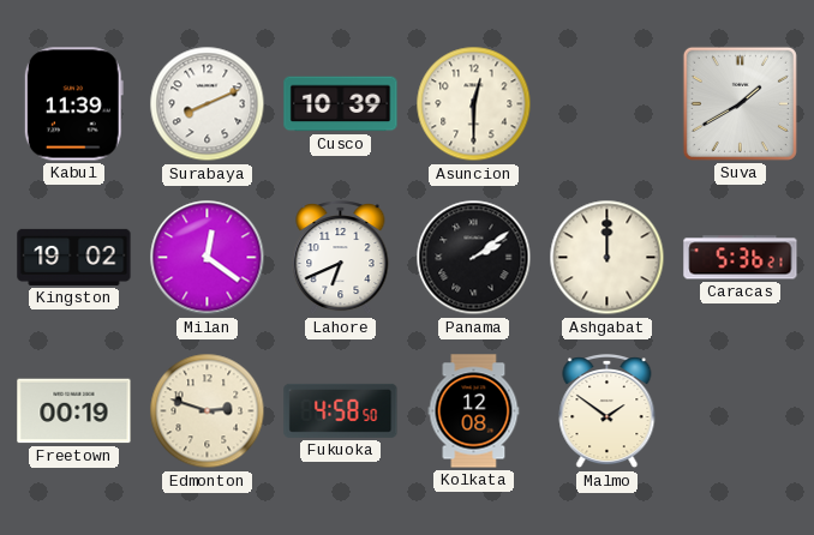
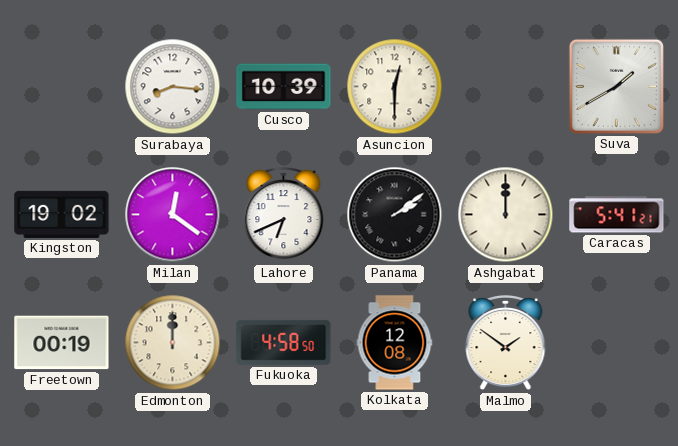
Kabul: 11:39 -> none
Surabaya: 8:11 -> 8:16
Caracas: 5:36 -> 5:41
Edmonton: 2:48 -> 12:00
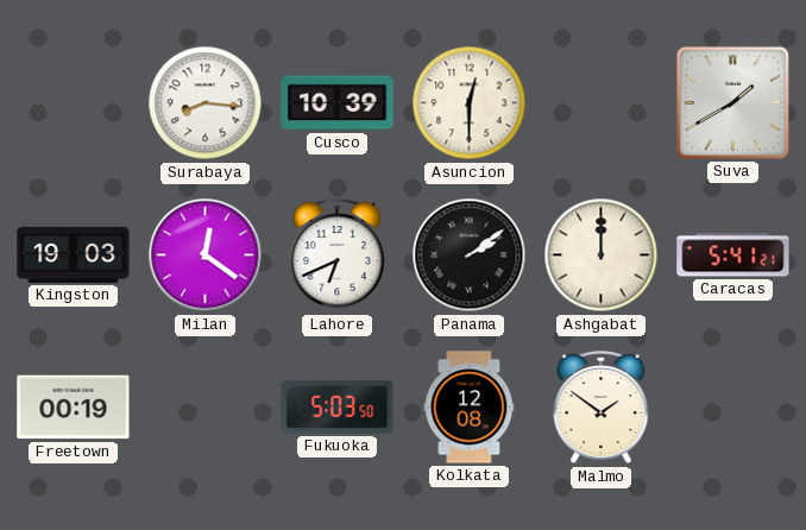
Kingston: 19:02 -> 19:03
Edmonton: 12:00 -> none
Fukuoka: 4:58 -> 5:03
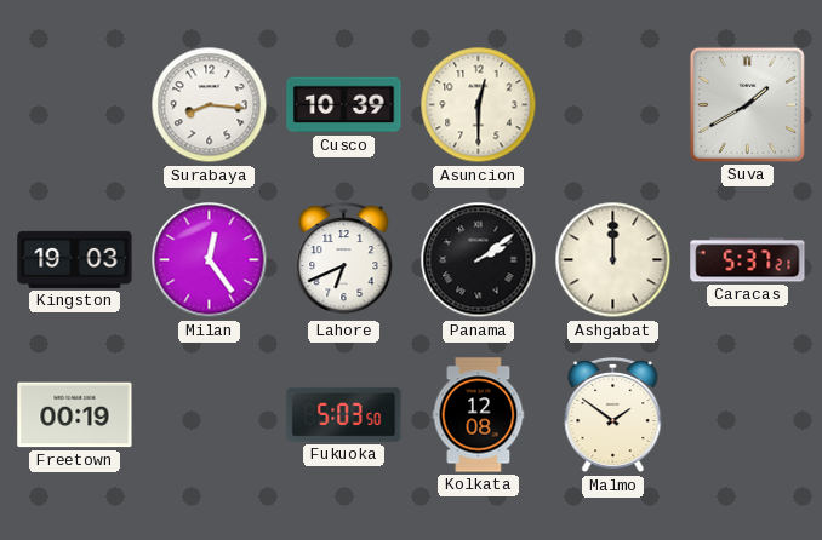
Milan: 12:21 -> 12:24
Caracas: 5:41 -> 5:37
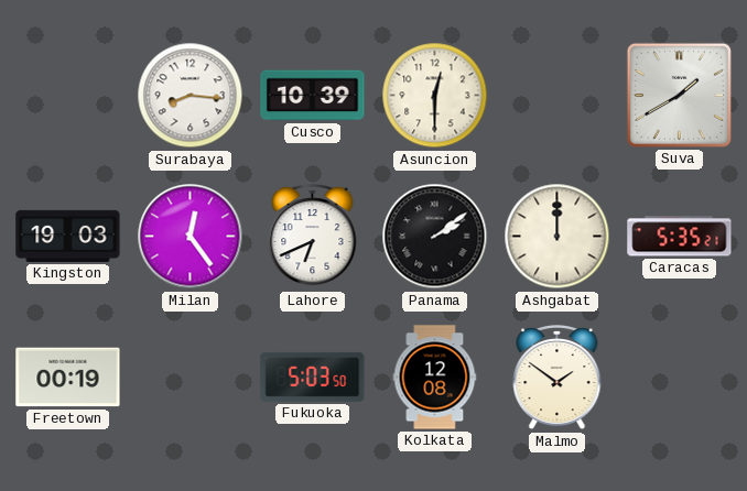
Caracas: 5:37 -> 5:35
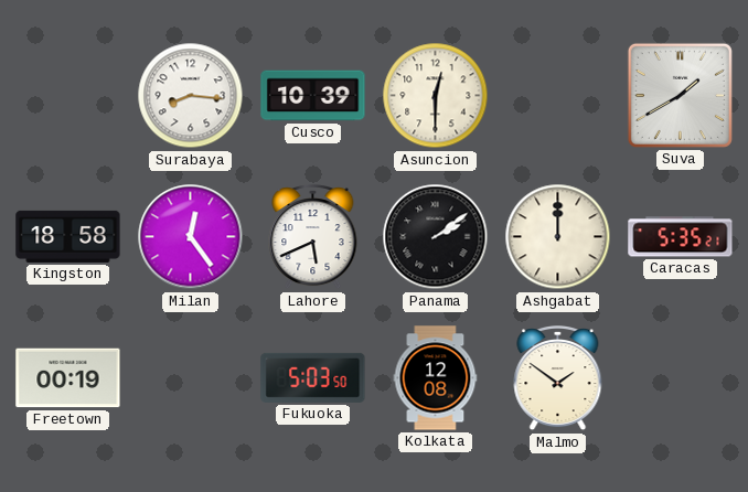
Kingston: 19:03 -> 18:58
Lahore: 6:41 -> 5:41
